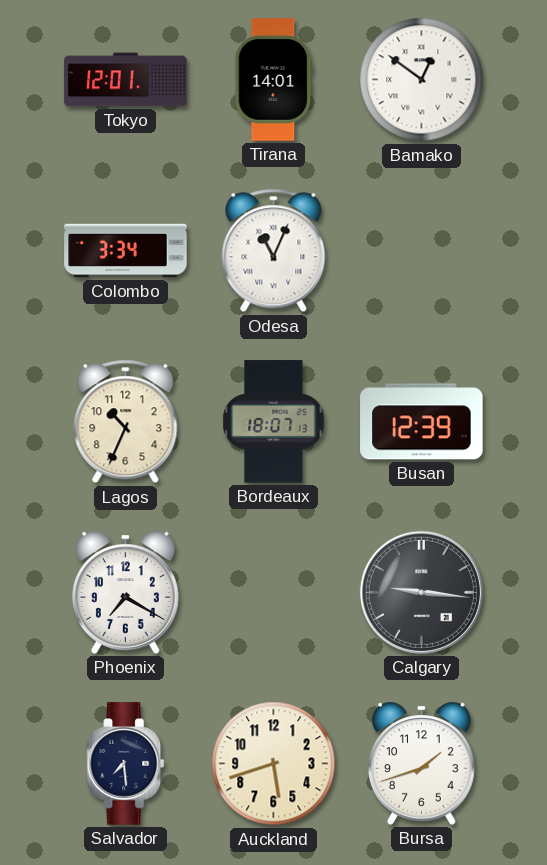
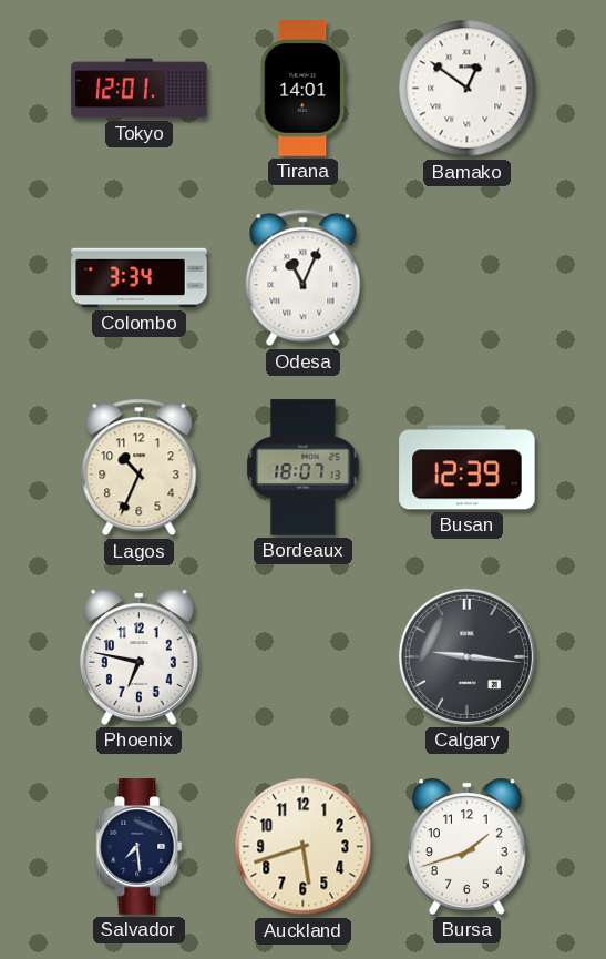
Phoenix: 7:20 -> 6:47
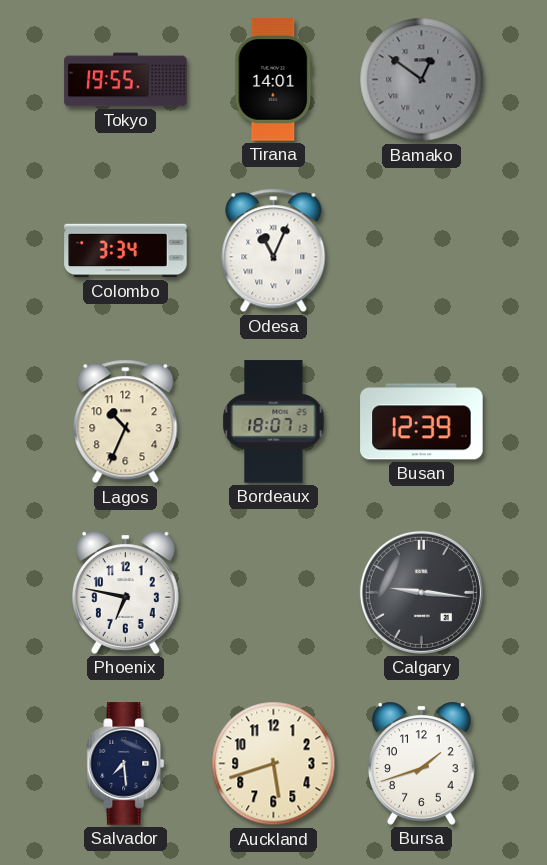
Tokyo: 12:01 -> 19:55
Bamako dial: white -> grey
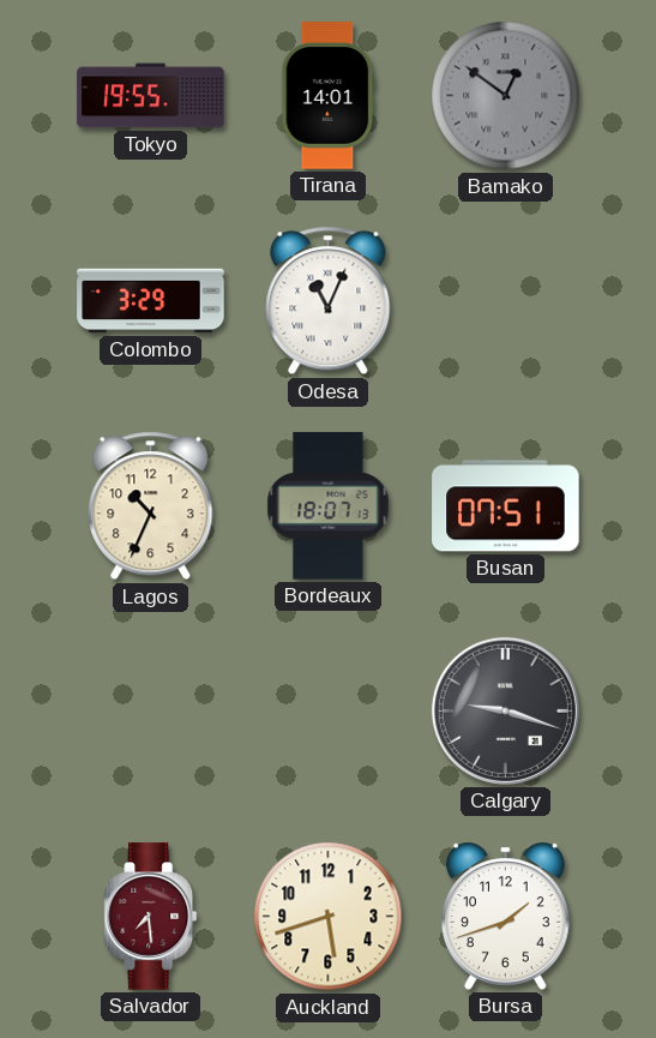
Colombo: 3:34 -> 3:29
Busan: 12:39 -> 07:51
Phoenix: 6:47 -> none
Calgary: 9:16 -> 9:18
Salvador dial: navy -> burgundy
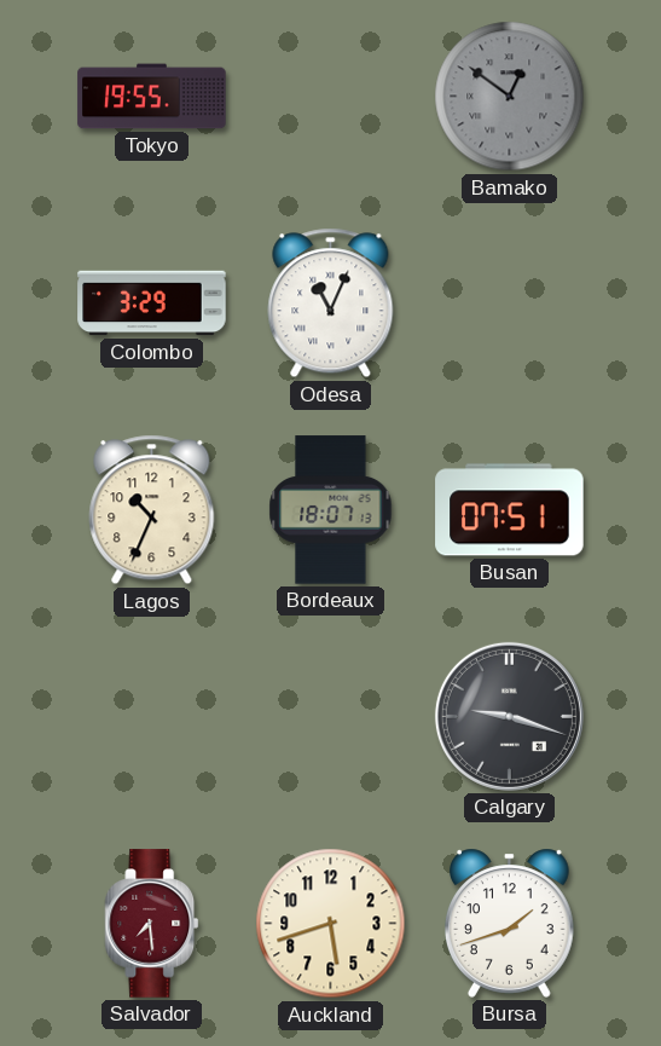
Tirana: 14:01 -> none
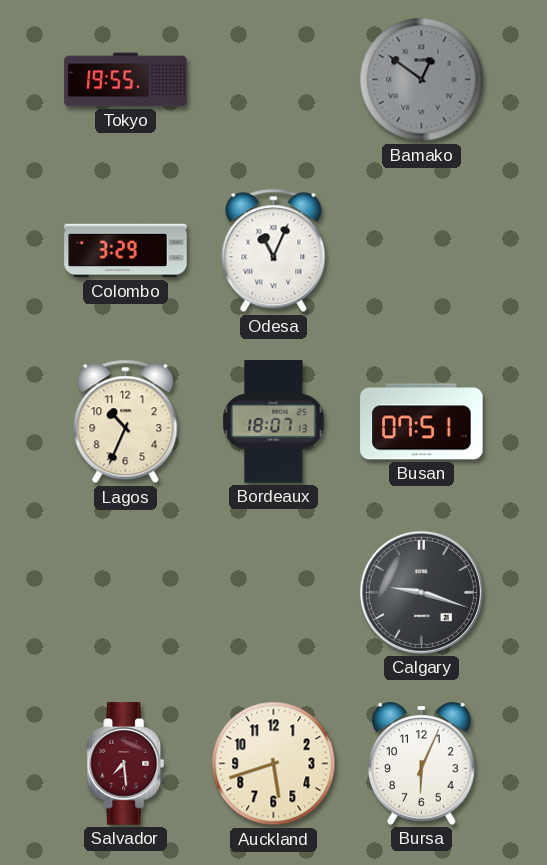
Bursa: 1:42 -> 6:04
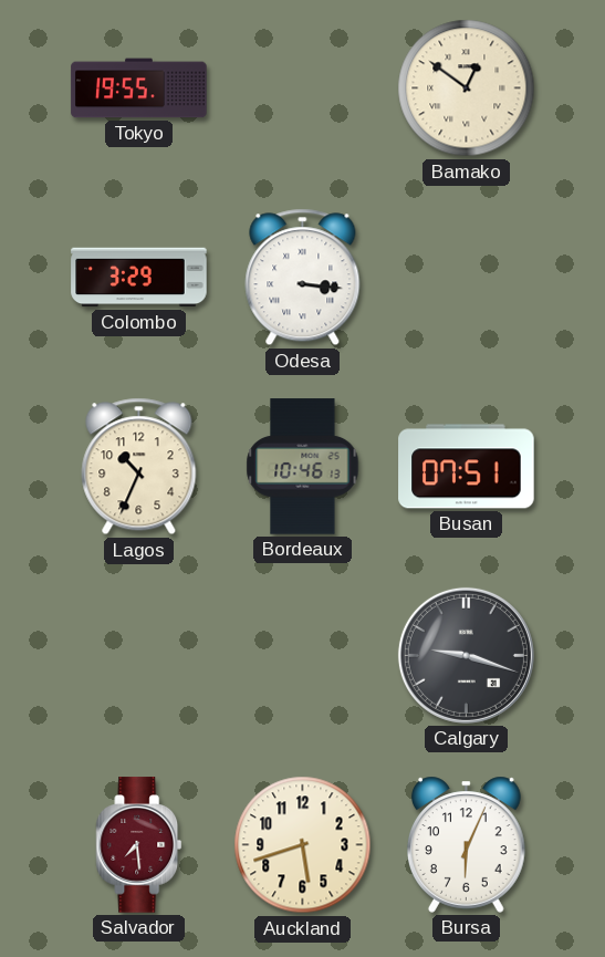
Bamako dial: grey -> cream
Odesa: 11:04 -> 3:16
Bordeaux: 18:07 -> 10:46
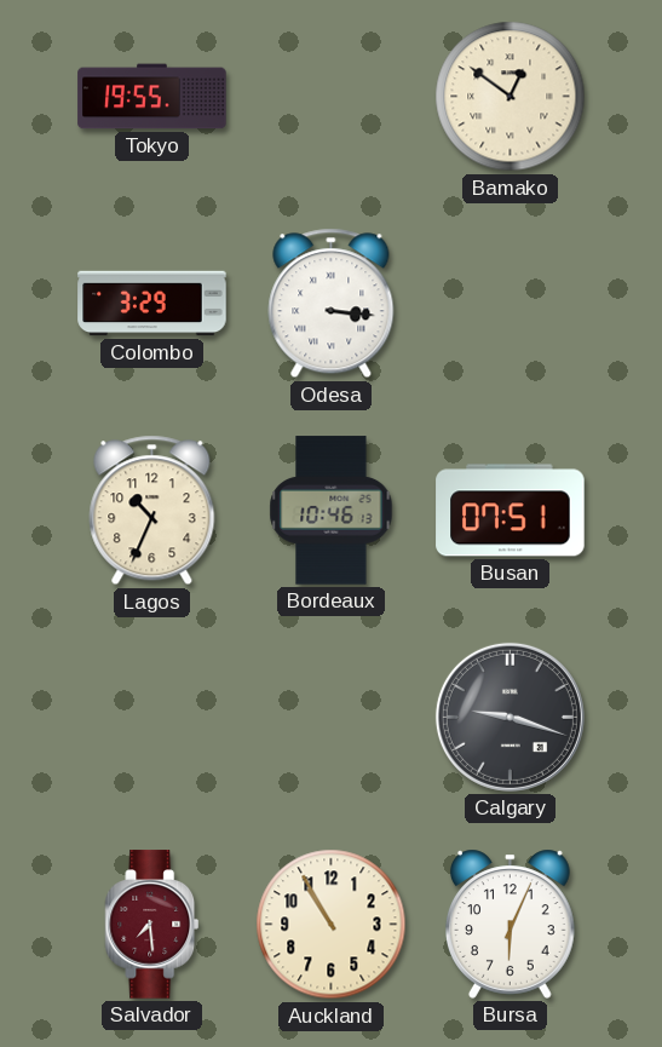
Auckland: 5:42 -> 10:55
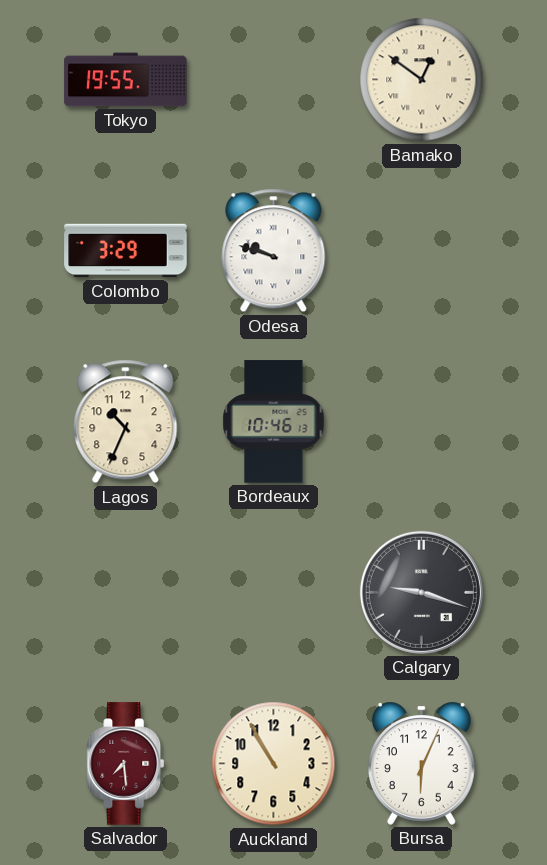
Odesa: 3:16 -> 9:48
Busan: 07:51 -> none
